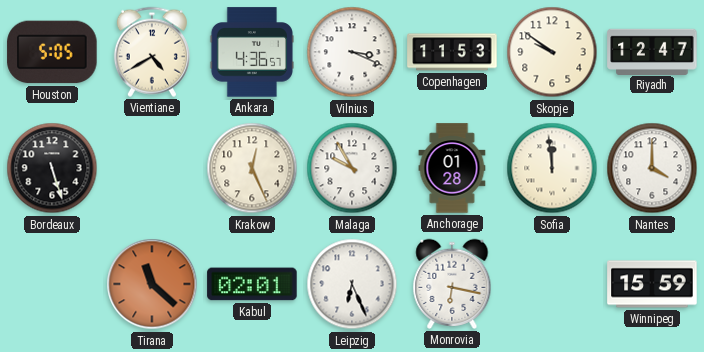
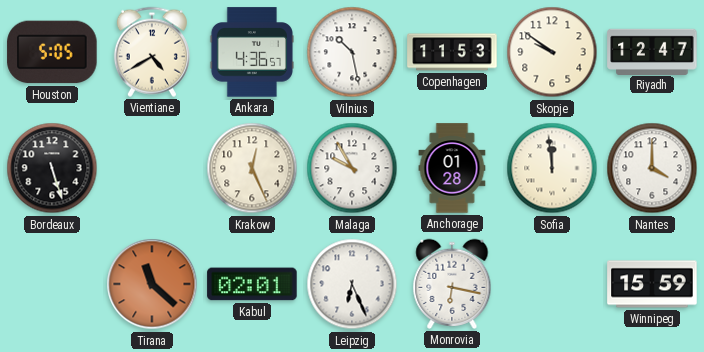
Vilnius: 3:19 -> 10:28
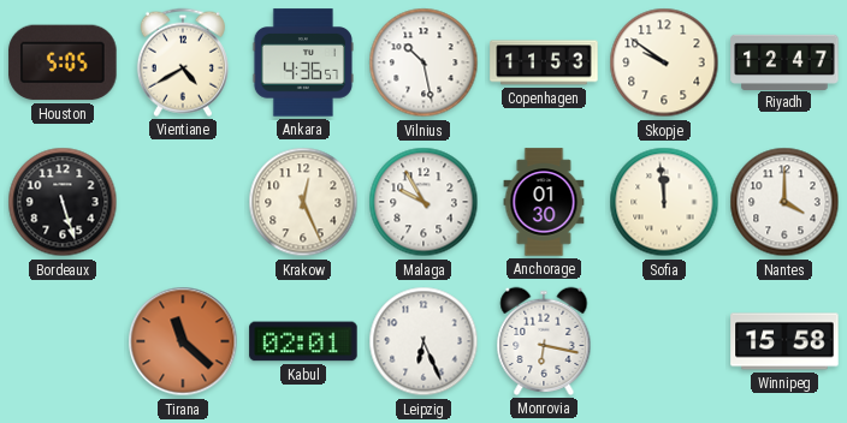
Anchorage: 01:28 -> 01:30
Winnipeg: 15:59 -> 15:58
